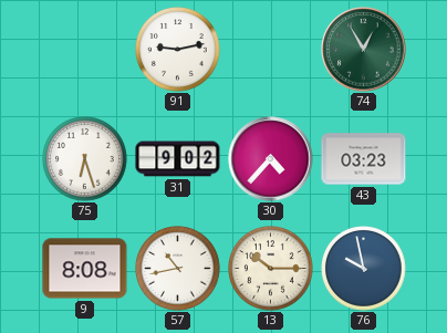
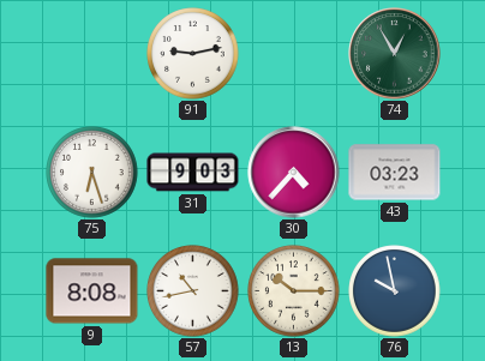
31: 9:02 -> 9:03
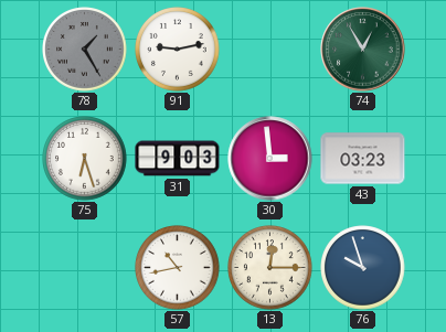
78: none -> 1:25
30: 4:37 -> 2:59
9: 8:08 -> none
13: 10:15 -> 12:15
76: 9:58 -> 9:57
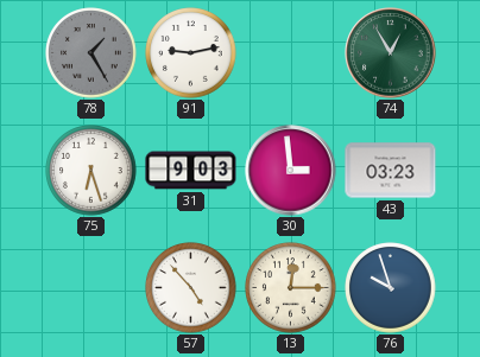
57: 10:43 -> 4:53
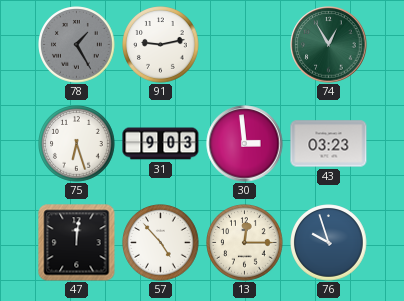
47: none -> 12:01
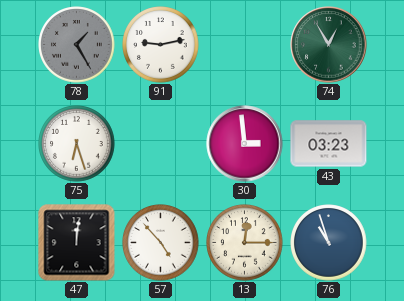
31: 9:03 -> none
76: 9:57 -> 10:57
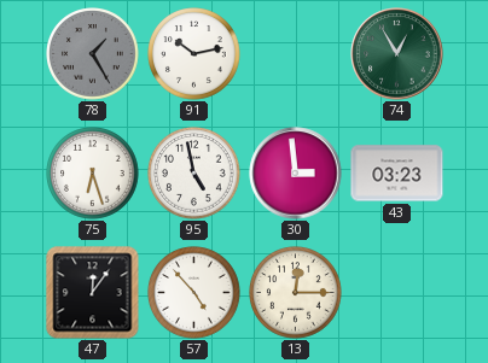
91: 9:13 -> 10:13
95: none -> 4:58
47: 12:01 -> 12:06
76: 10:57 -> none
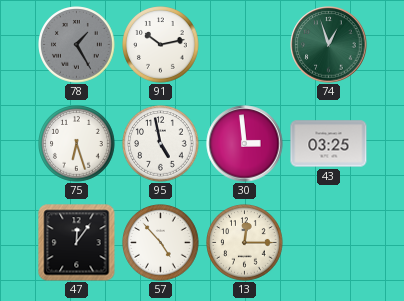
74: 12:55 -> 12:57
43: 03:23 -> 03:25
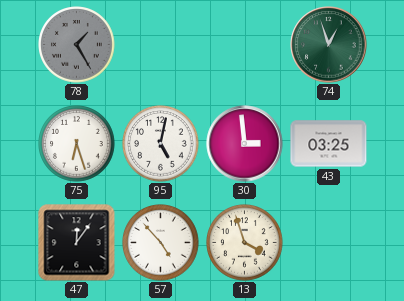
91: 10:13 -> none
95: 4:58 -> 5:02
13: 12:15 -> 3:57
